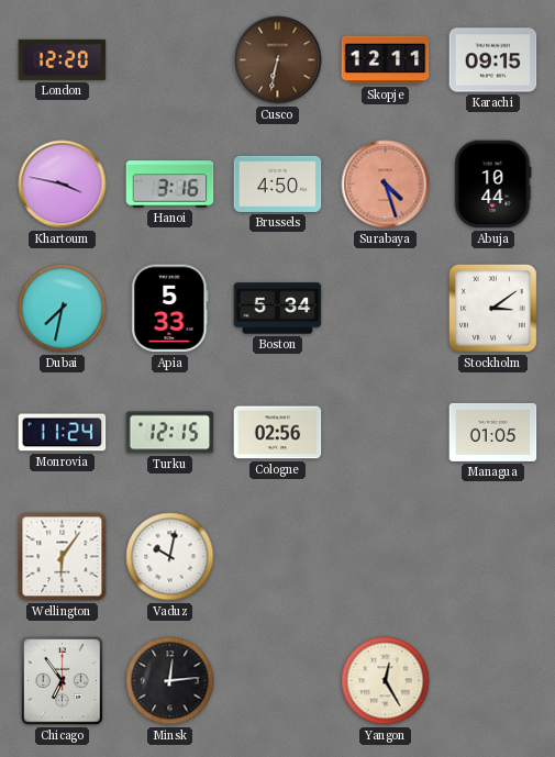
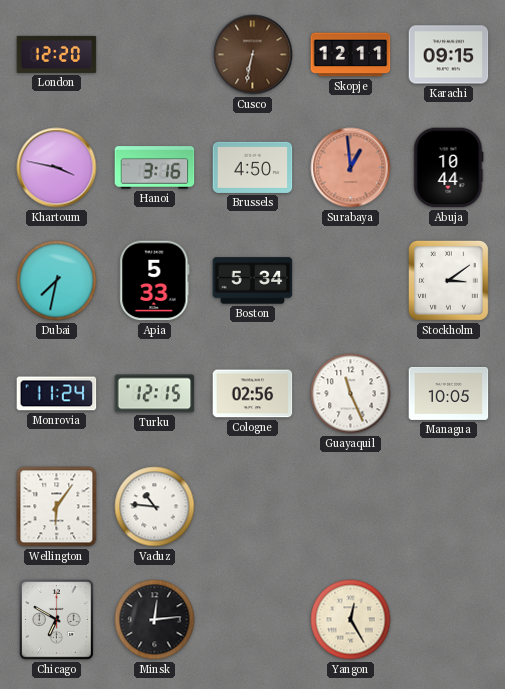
Surabaya: 4:27 -> 12:59
Guayaquil: none -> 11:26
Managua: 01:05 -> 10:05
Vaduz: 10:02 -> 10:46
Chicago: 6:54 -> 6:50
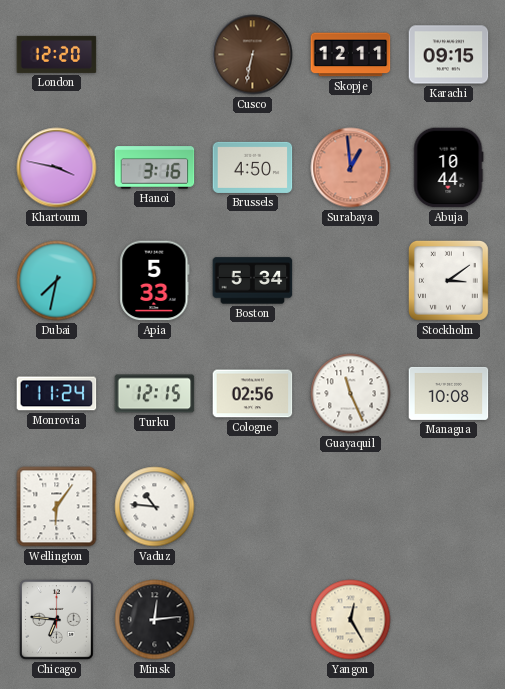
Managua: 10:05 -> 10:08
Chicago: 6:50 -> 6:46
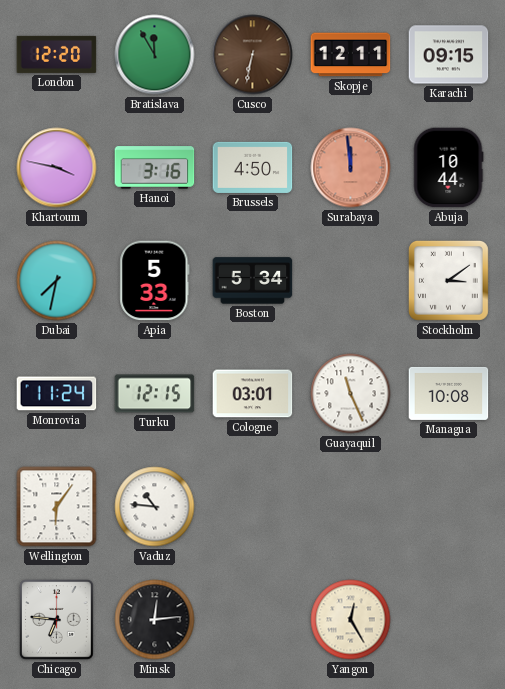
Bratislava: none -> 11:55
Surabaya: 12:59 -> 11:59
Cologne: 02:56 -> 03:01
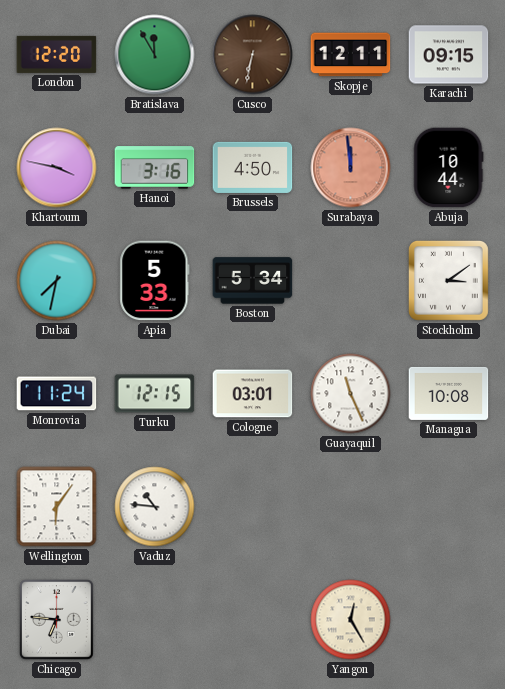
Minsk: 12:14 -> none
